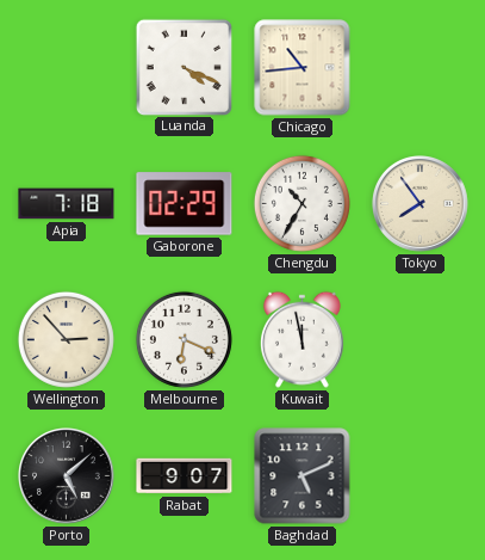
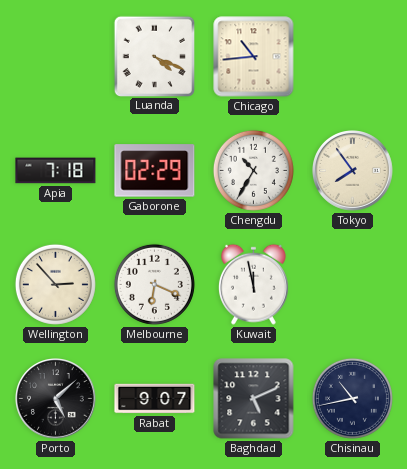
Chisinau: none -> 10:43
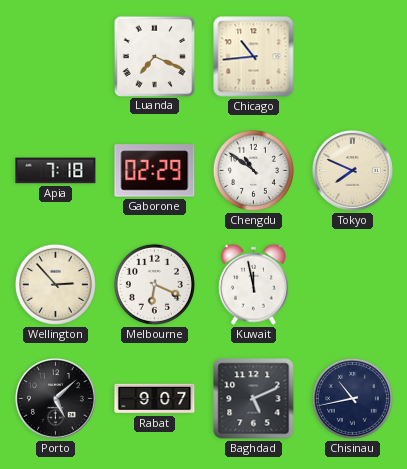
Luanda: 4:19 -> 7:19
Chengdu: 10:35 -> 10:51
Tokyo: 7:54 -> 7:49
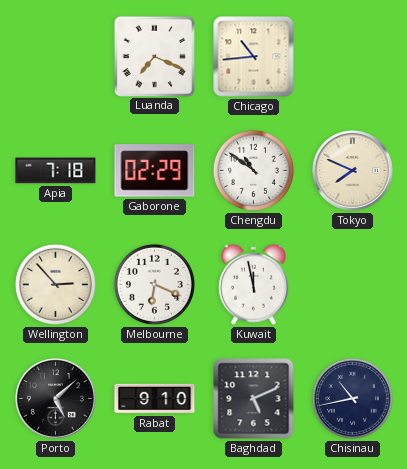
Rabat: 9:07 -> 9:10
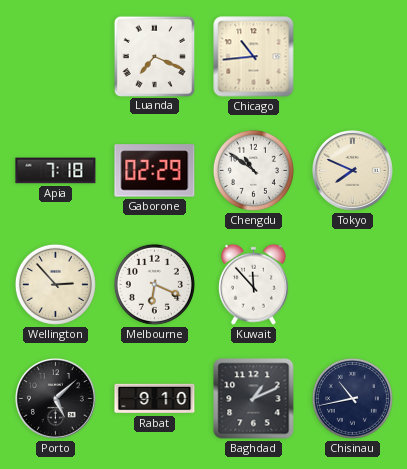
Kuwait: 11:58 -> 11:53
Baghdad: 5:11 -> 1:11
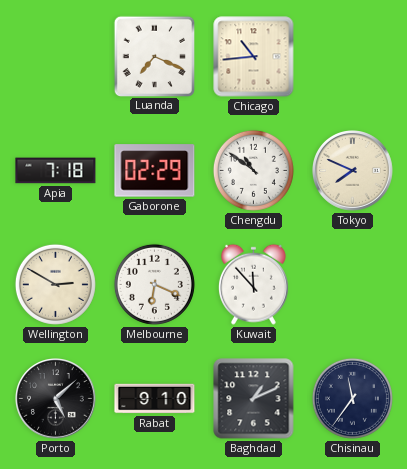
Wellington: 2:53 -> 2:50
Chisinau: 10:43 -> 11:36
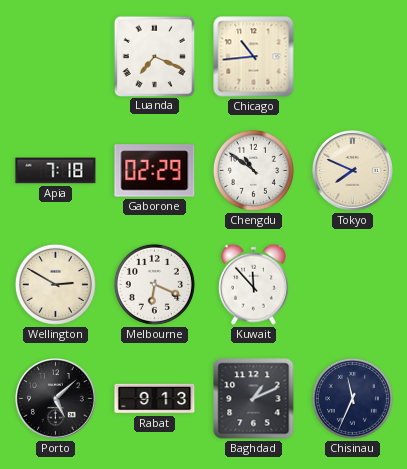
Rabat: 9:10 -> 9:13
Chisinau: 11:36 -> 11:34
